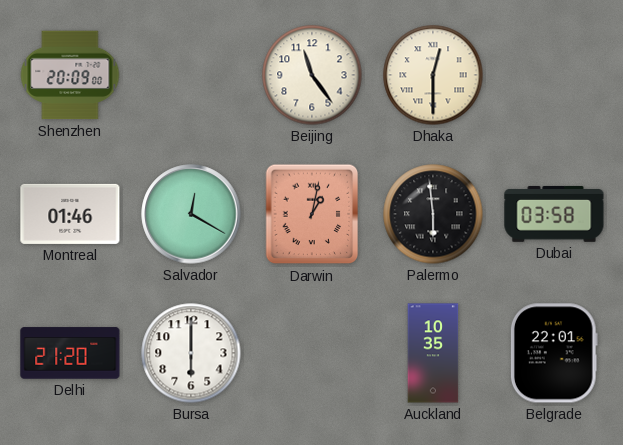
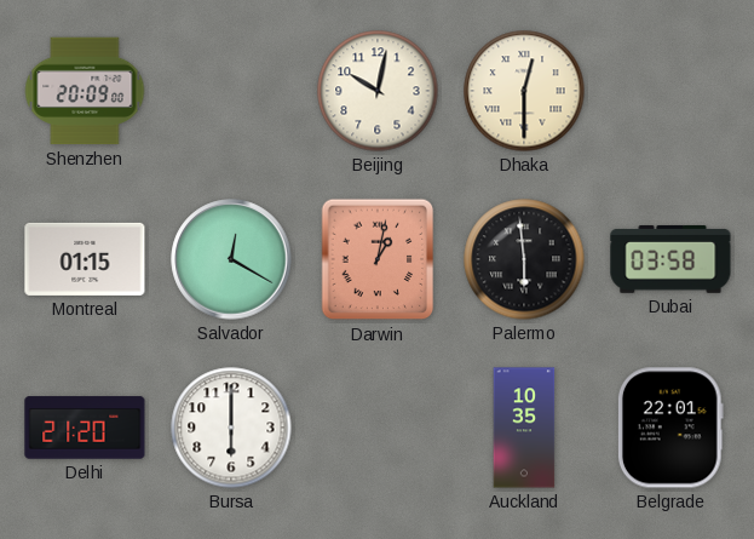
Beijing: 11:24 -> 10:02
Montreal: 01:46 -> 01:15
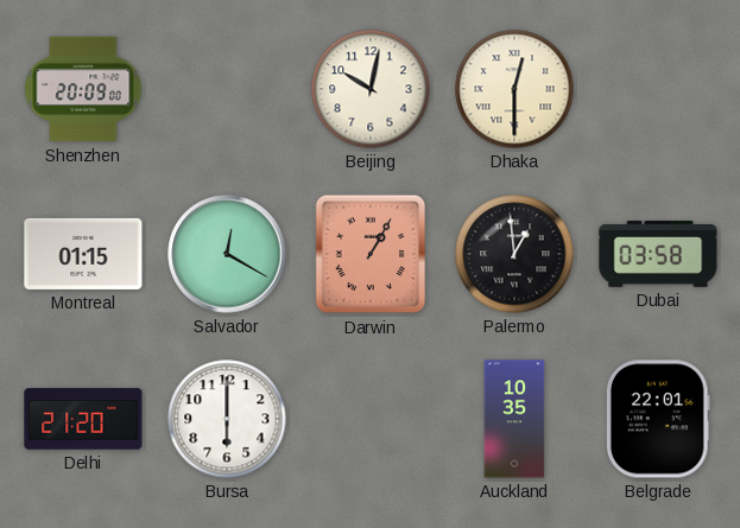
Darwin: 1:02 -> 1:05
Palermo: 5:59 -> 12:59
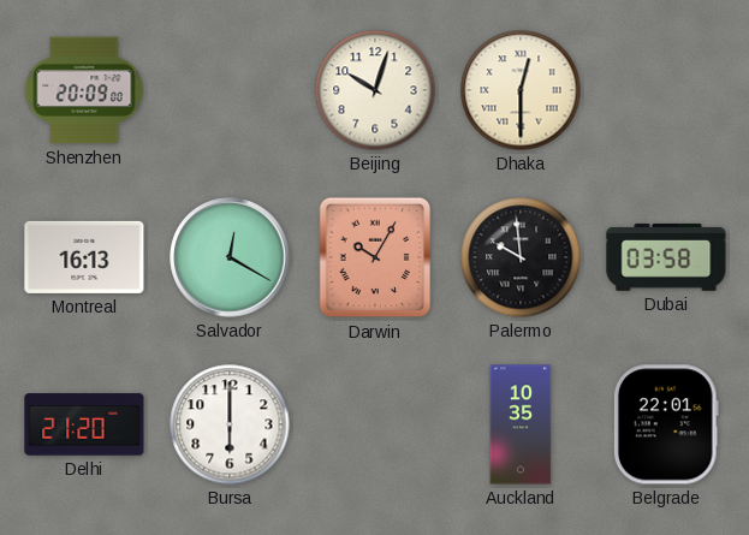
Beijing: 10:02 -> 10:03
Montreal: 01:15 -> 16:13
Darwin: 1:05 -> 10:05
Palermo: 12:59 -> 9:59
